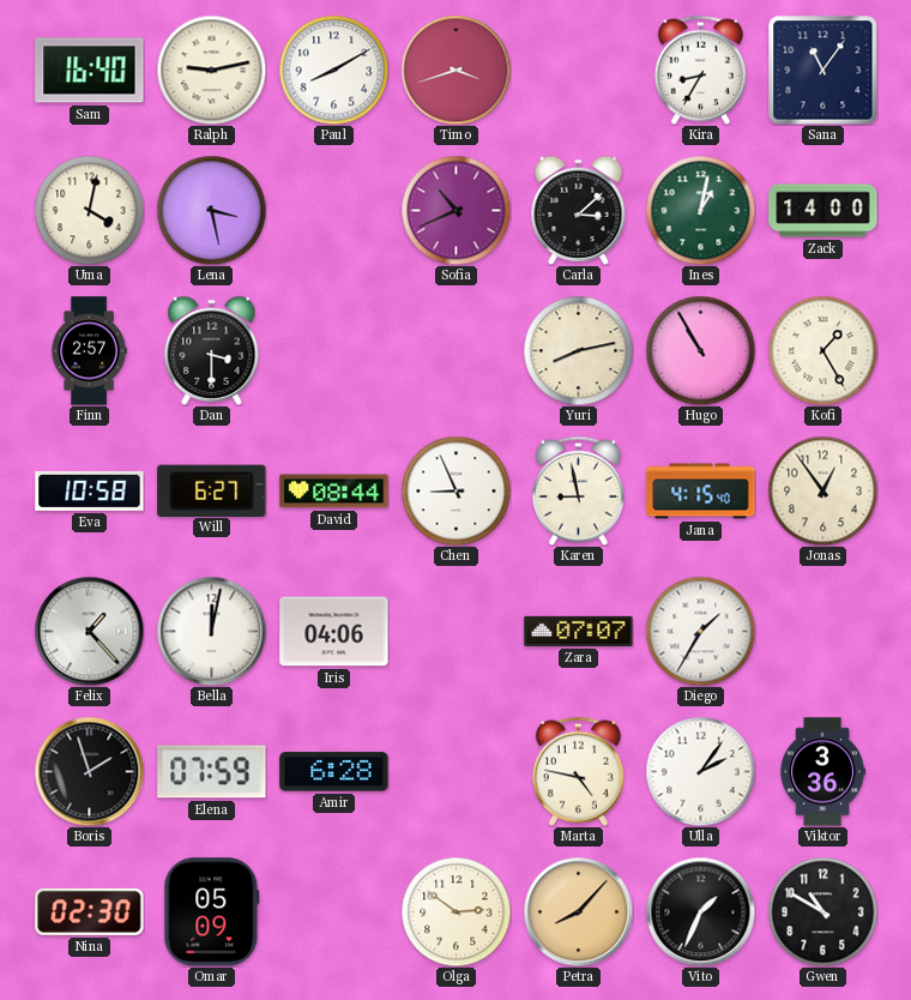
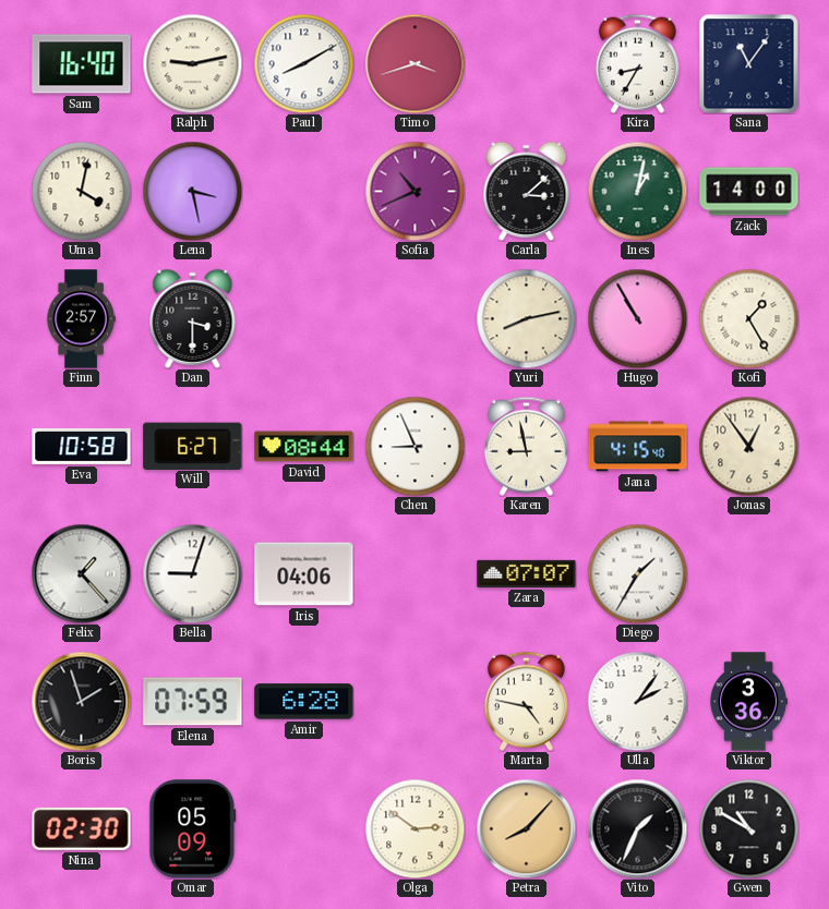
Bella: 12:02 -> 9:03
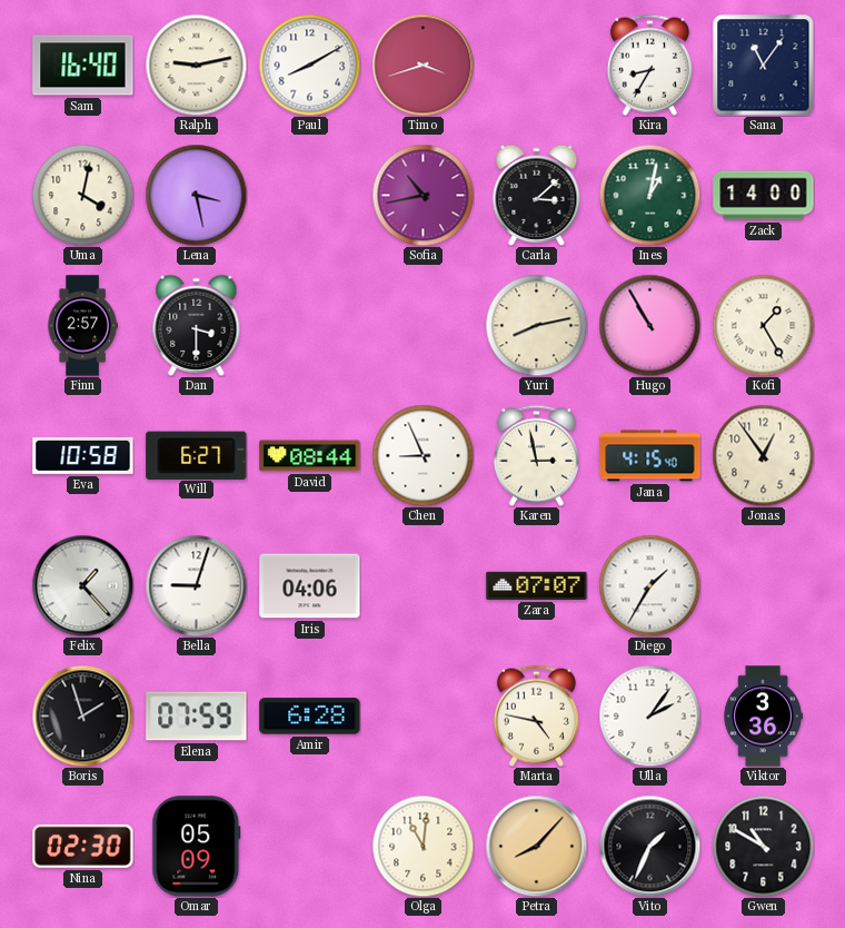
Sofia: 10:41 -> 10:43
Karen: 8:58 -> 2:58
Olga: 2:51 -> 11:01
